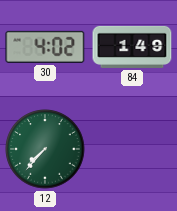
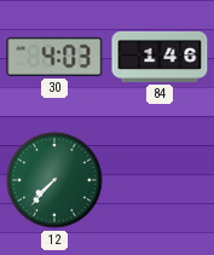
30: 4:02 -> 4:03
84: 1:49 -> 1:46
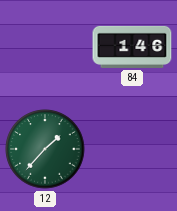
30: 4:03 -> none
12: 7:37 -> 1:37
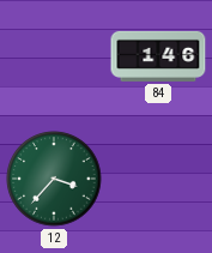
12: 1:37 -> 3:37
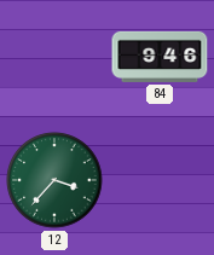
84: 1:46 -> 9:46
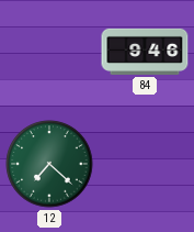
12: 3:37 -> 7:22
